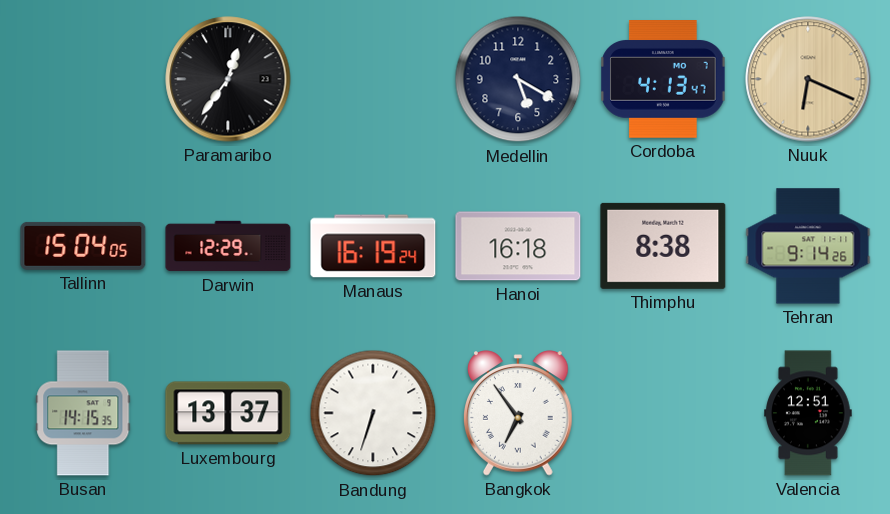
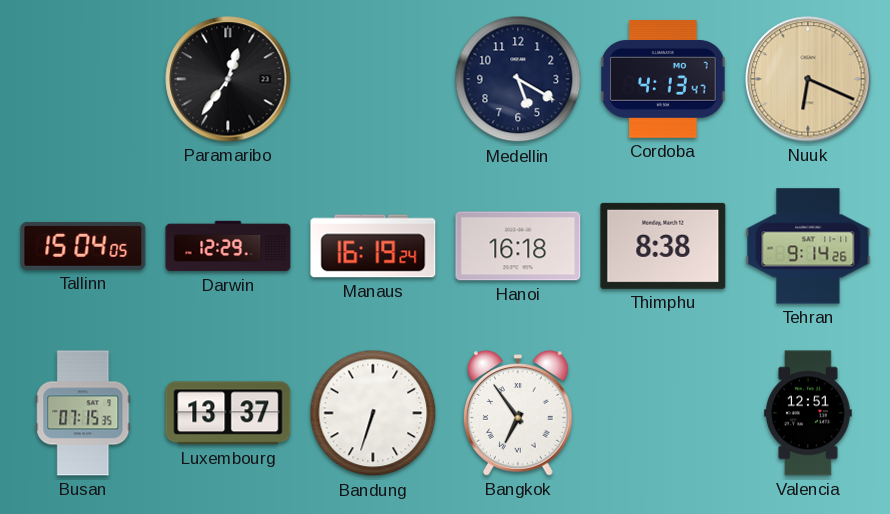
Busan: 14:15 -> 07:15
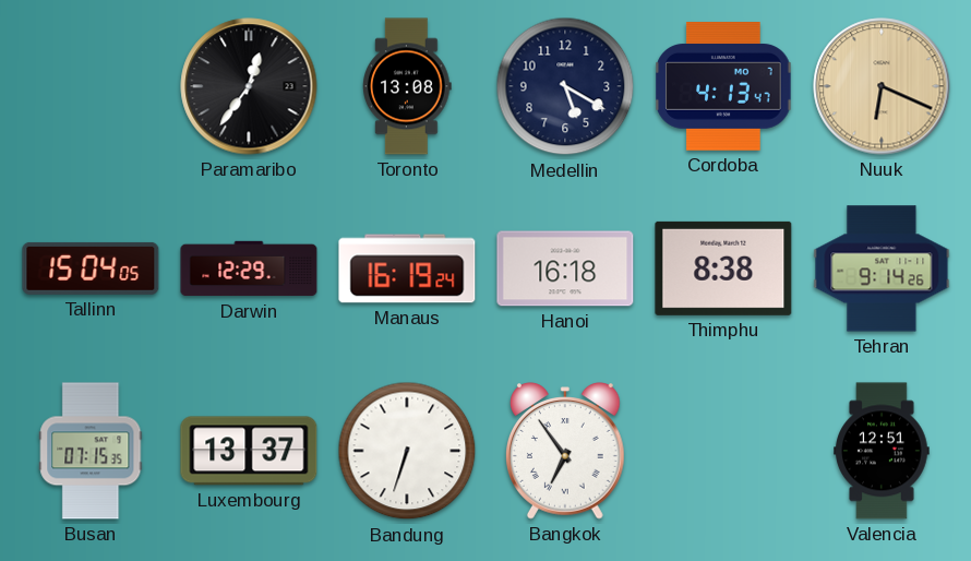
Toronto: none -> 13:08
